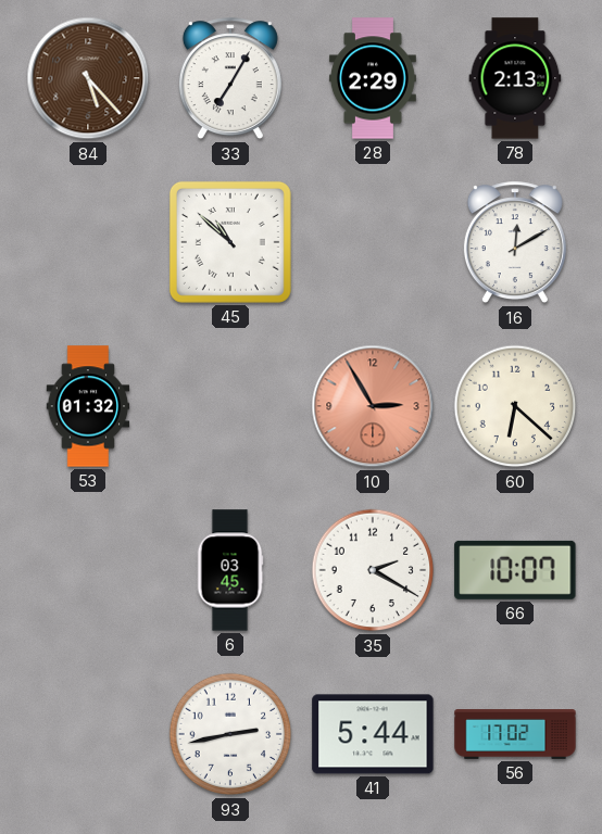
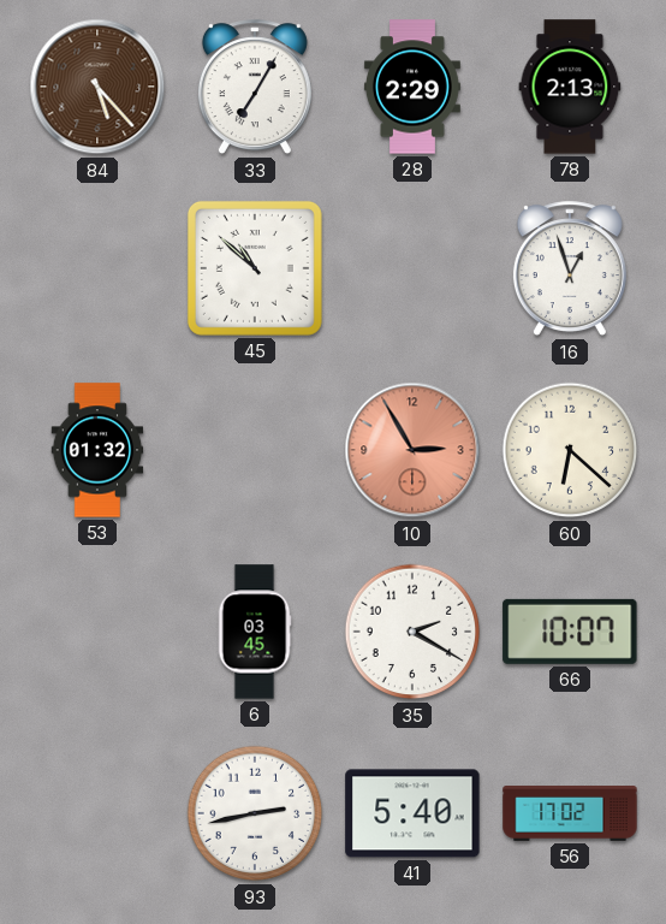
16: 12:10 -> 12:57
41: 5:44 -> 5:40
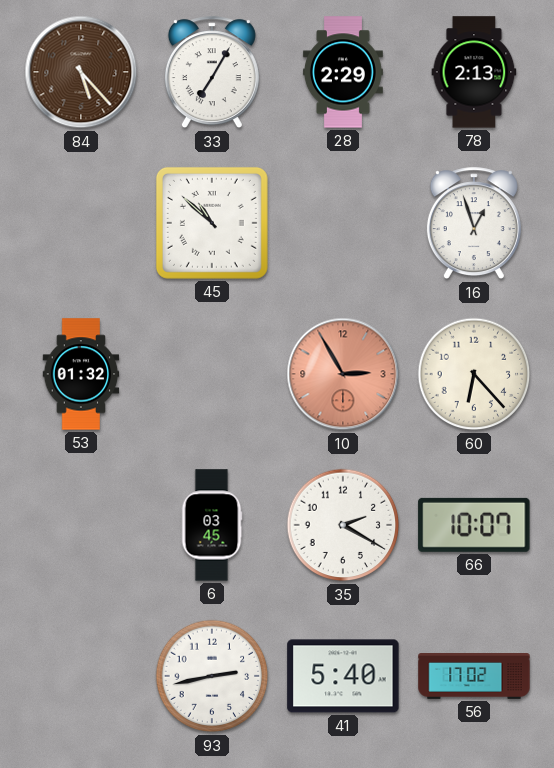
60: 6:22 -> 6:23
